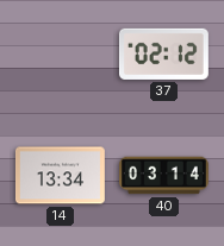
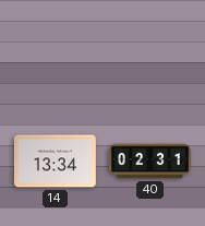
37: 02:12 -> none
40: 03:14 -> 02:31
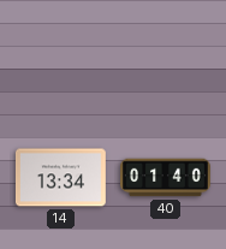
40: 02:31 -> 01:40
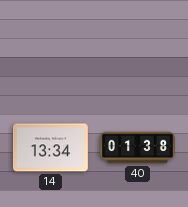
40: 01:40 -> 01:38
